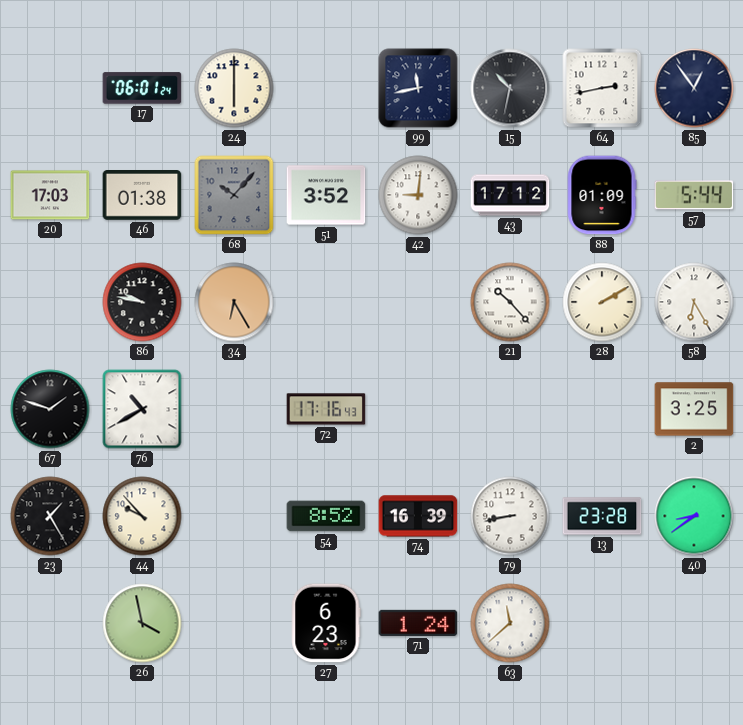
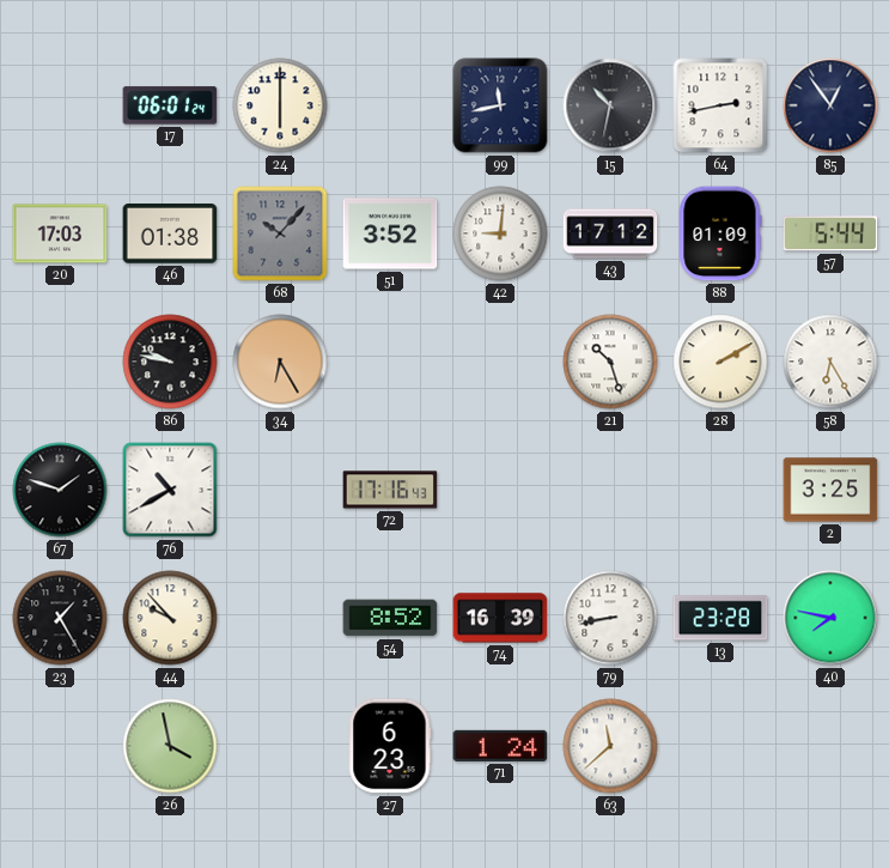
21: 10:23 -> 10:27
40: 8:39 -> 7:47
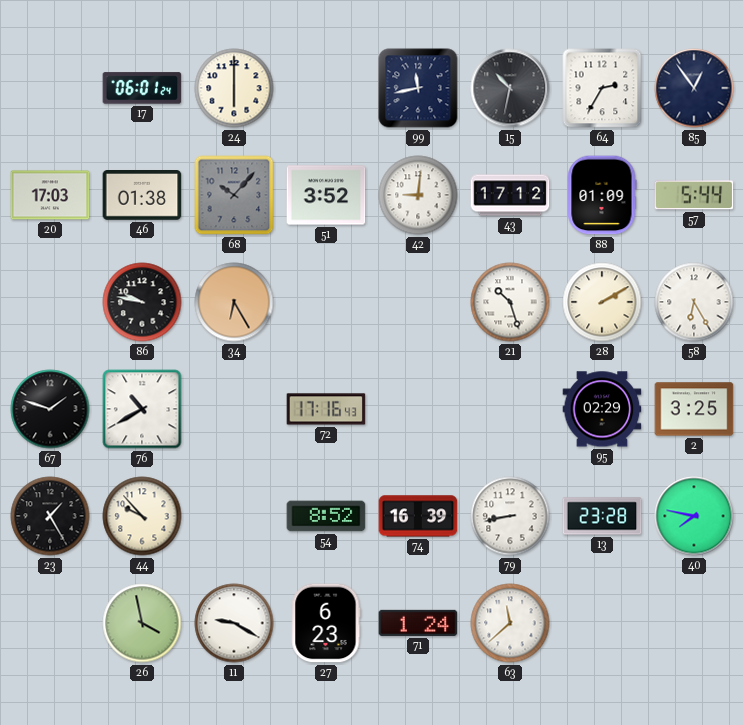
64: 2:43 -> 2:35
95: none -> 02:29
11: none -> 9:20
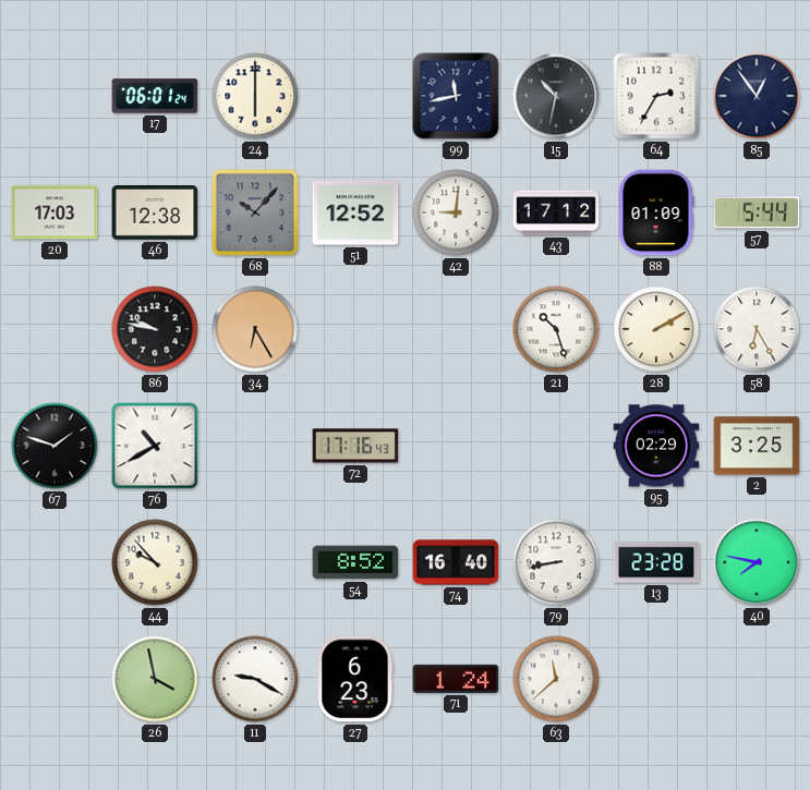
46: 01:38 -> 12:38
51: 3:52 -> 12:52
23: 1:25 -> none
74: 16:39 -> 16:40
